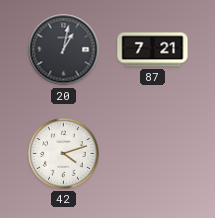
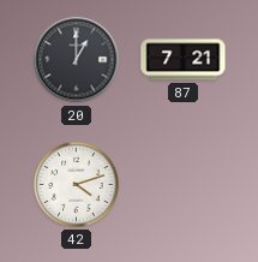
20: 1:02 -> 1:00
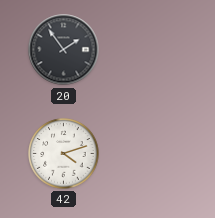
20: 1:00 -> 1:54
87: 7:21 -> none
